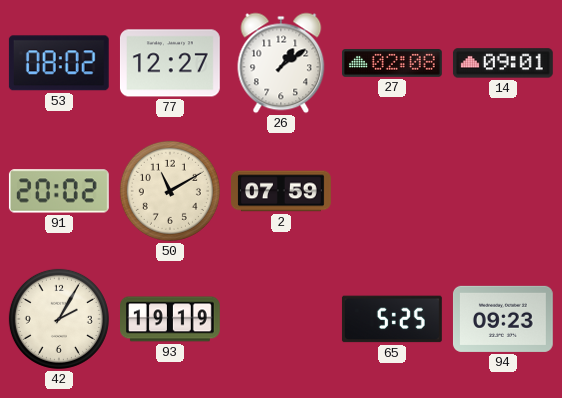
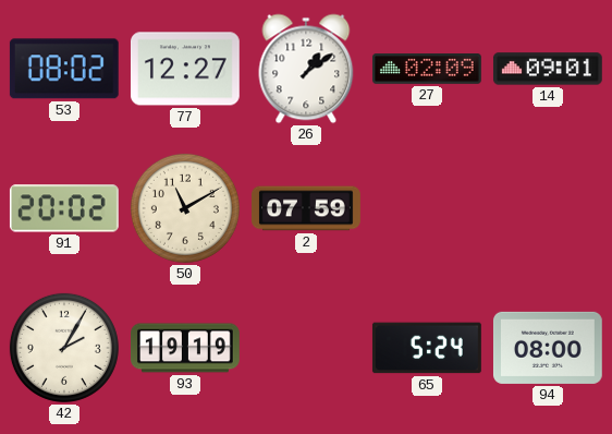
27: 02:08 -> 02:09
65: 5:25 -> 5:24
94: 09:23 -> 08:00
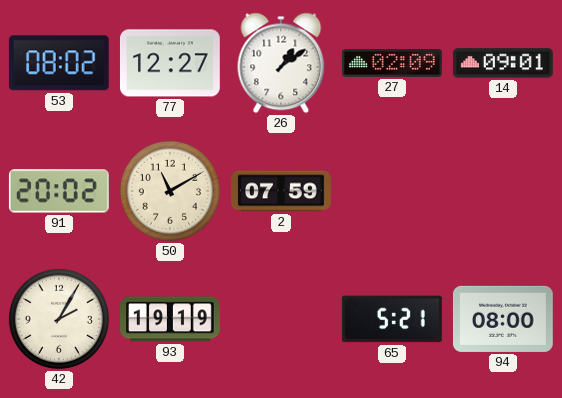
65: 5:24 -> 5:21
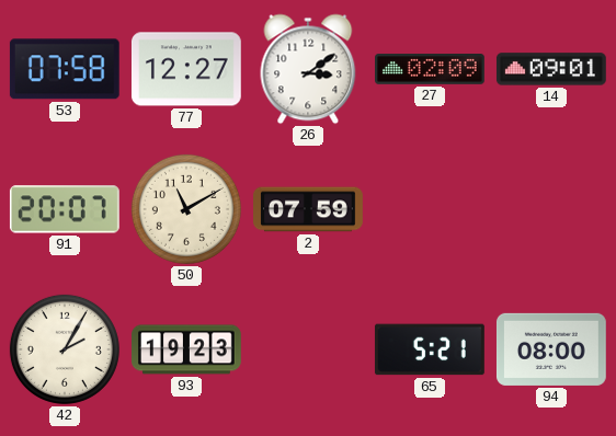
53: 08:02 -> 07:58
26: 1:09 -> 3:09
91: 20:02 -> 20:07
93: 19:19 -> 19:23
